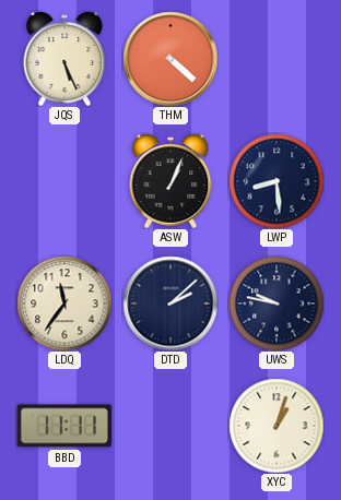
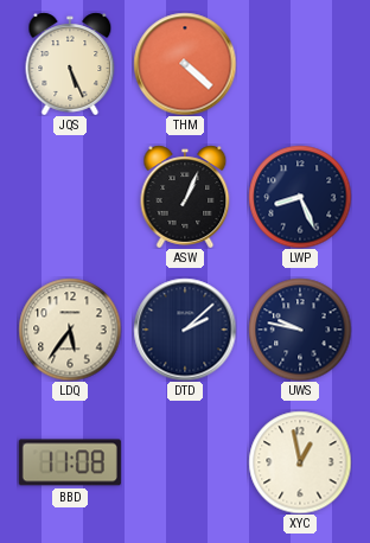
LWP: 8:29 -> 8:26
LDQ: 11:36 -> 5:36
BBD: 11:11 -> 11:08
XYC: 1:03 -> 12:58
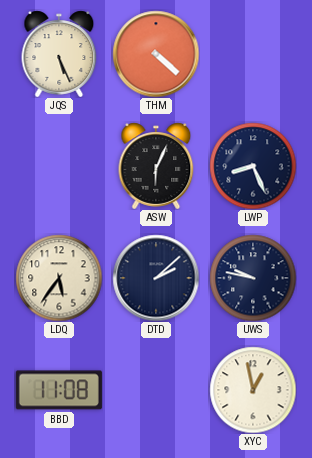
ASW: 1:04 -> 6:04
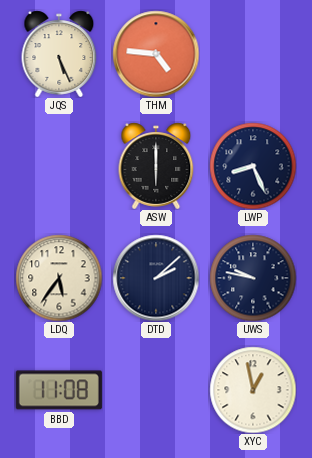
THM: 4:22 -> 4:46
ASW: 6:04 -> 6:00
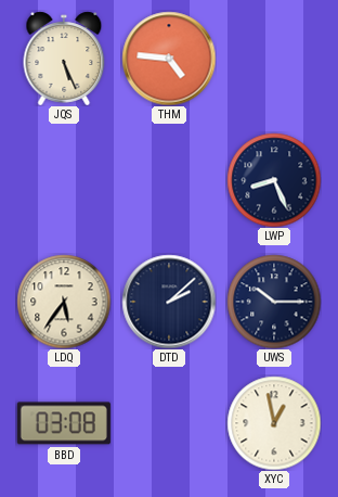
ASW: 6:00 -> none
UWS: 9:47 -> 10:15
BBD: 11:08 -> 03:08
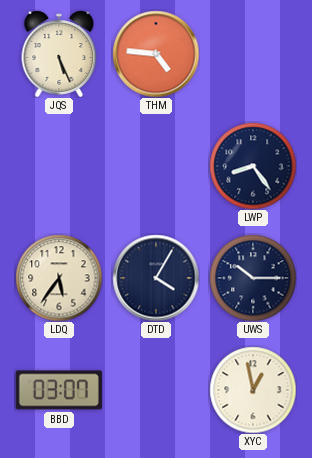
LWP: 8:26 -> 8:24
DTD: 2:08 -> 4:05
BBD: 03:08 -> 03:07
